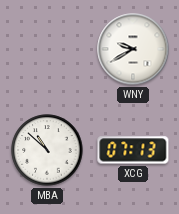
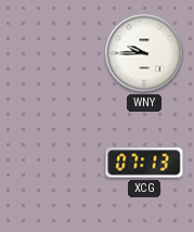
WNY: 9:40 -> 9:45
MBA: 10:52 -> none
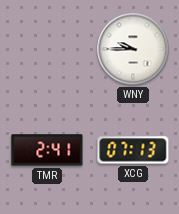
TMR: none -> 2:41
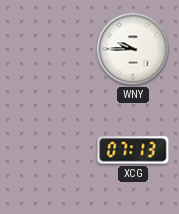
TMR: 2:41 -> none
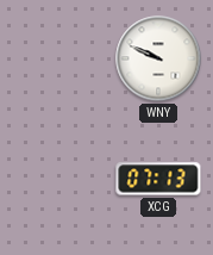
WNY: 9:45 -> 9:49
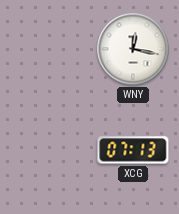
WNY: 9:49 -> 12:17
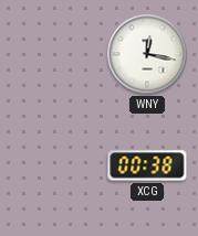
XCG: 07:13 -> 00:38
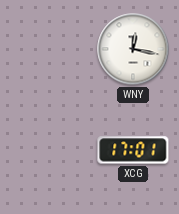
XCG: 00:38 -> 17:01
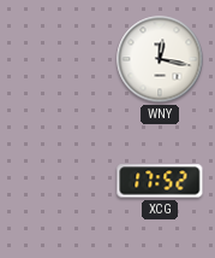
XCG: 17:01 -> 17:52
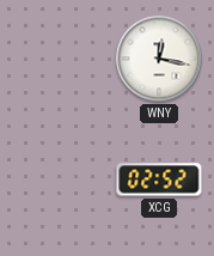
XCG: 17:52 -> 02:52
